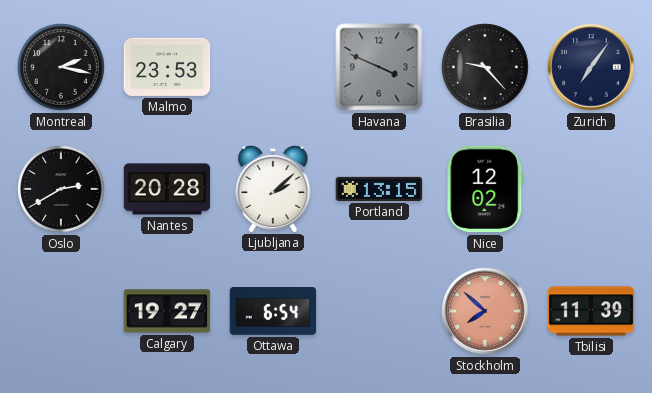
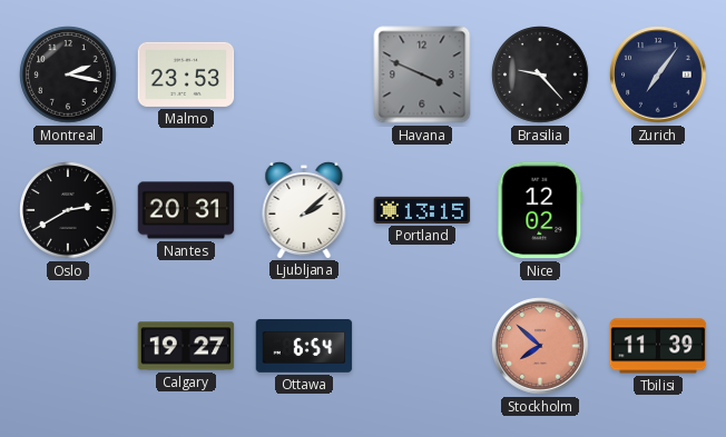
Nantes: 20:28 -> 20:31
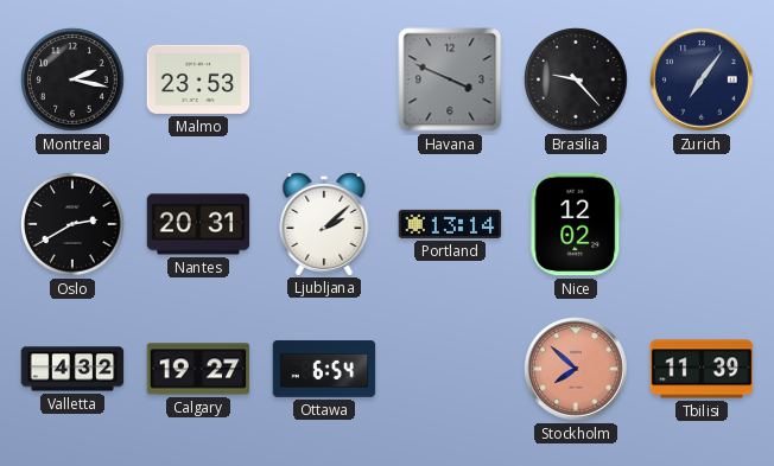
Portland: 13:15 -> 13:14
Valletta: none -> 4:32
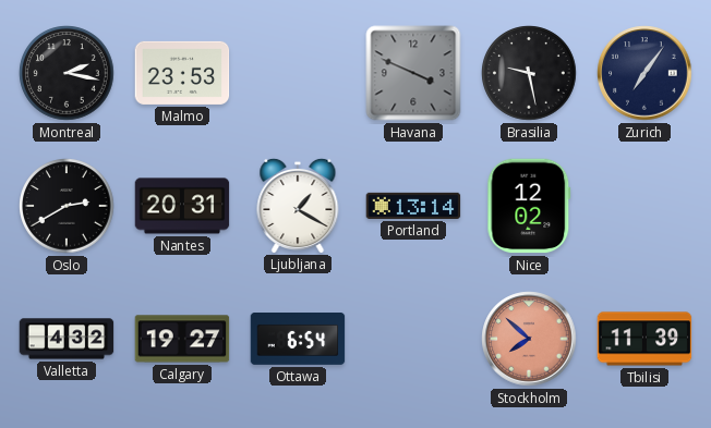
Brasilia: 9:23 -> 9:28
Ljubljana: 2:08 -> 1:20
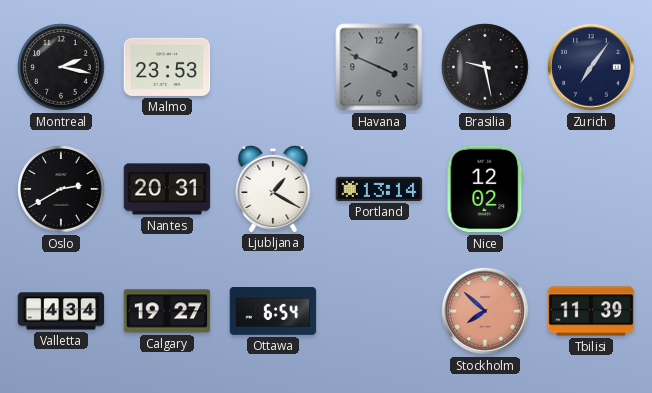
Valletta: 4:32 -> 4:34
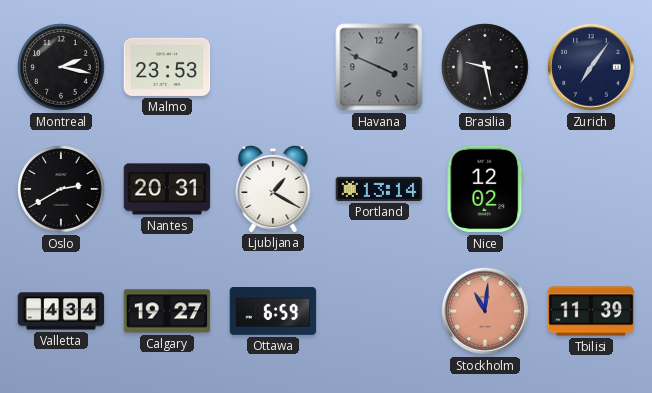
Ottawa: 6:54 -> 6:59
Stockholm: 7:52 -> 11:01
